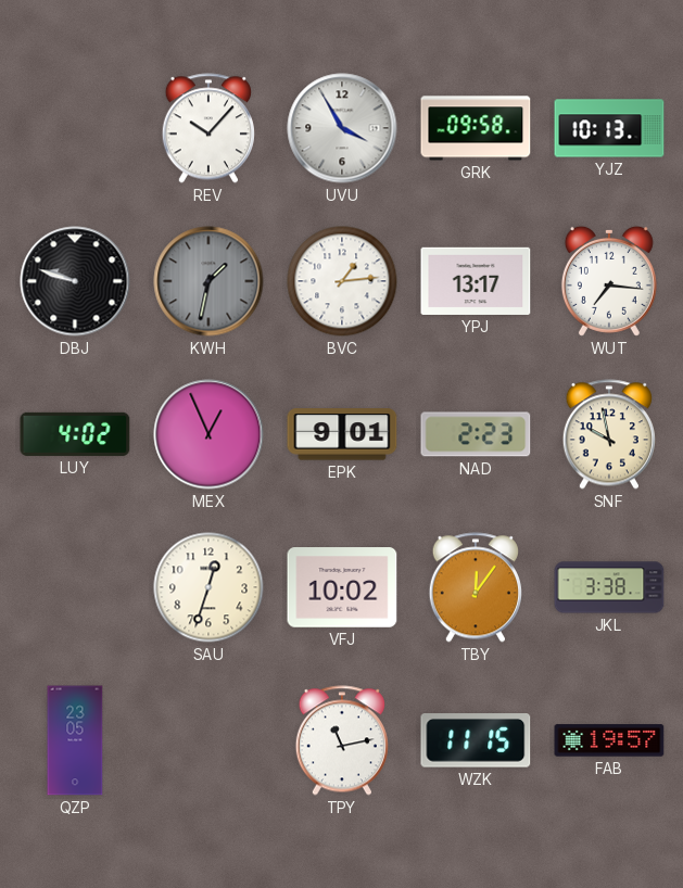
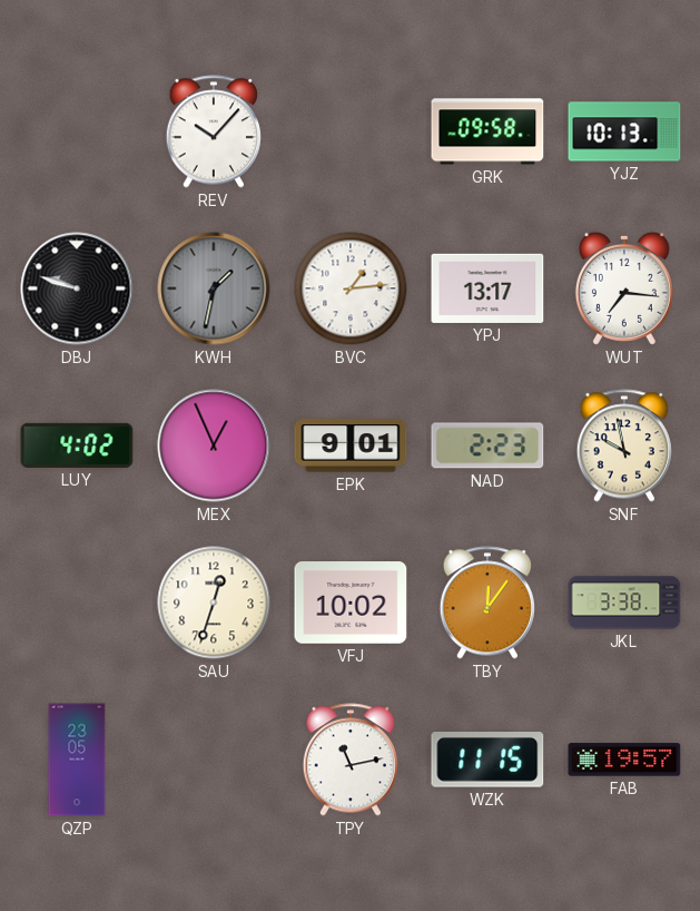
UVU: 3:55 -> none
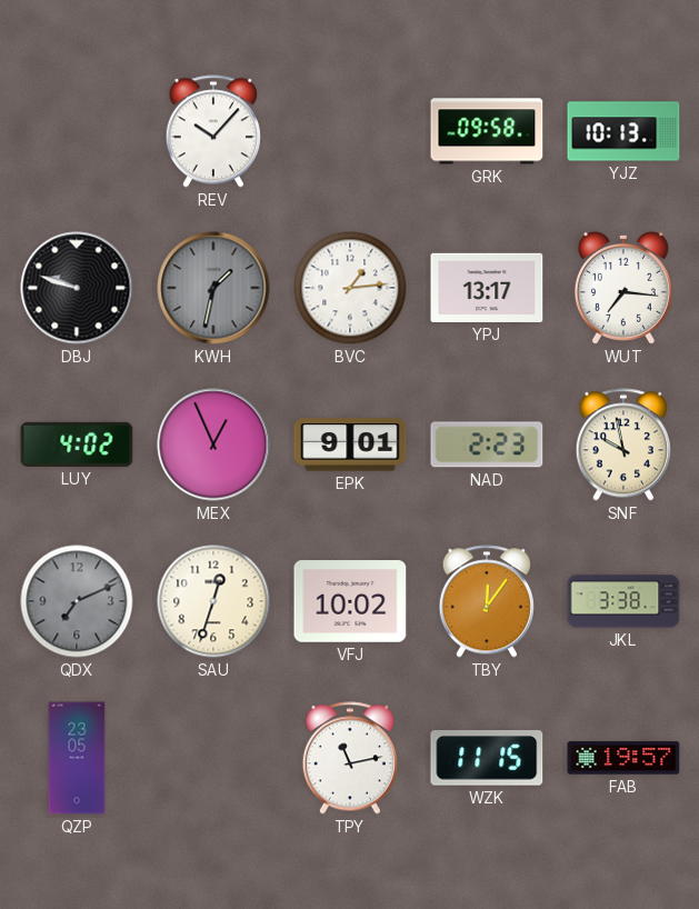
QDX: none -> 7:11
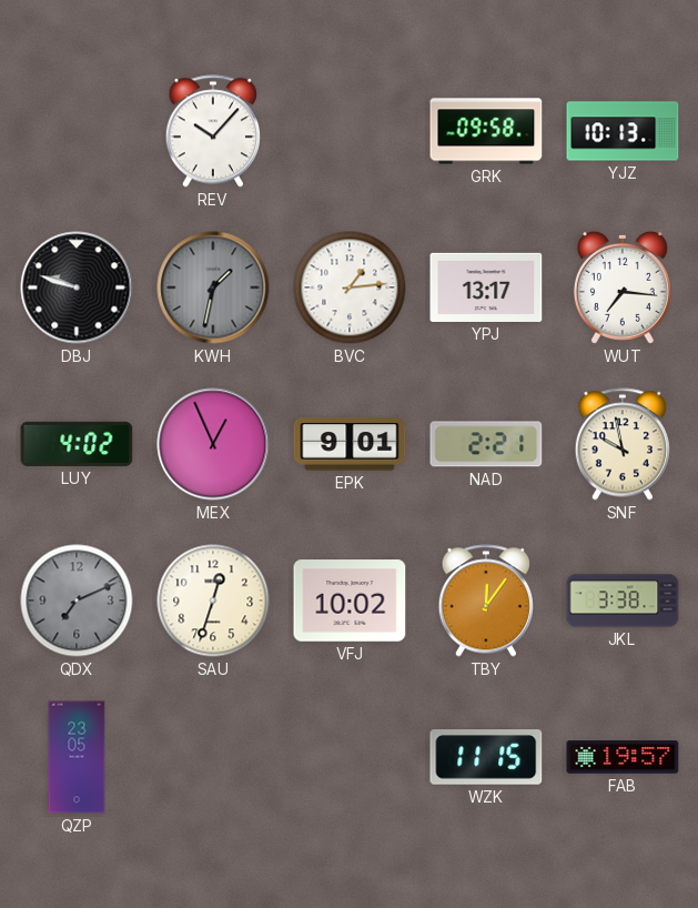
NAD: 2:23 -> 2:21
TPY: 11:13 -> none
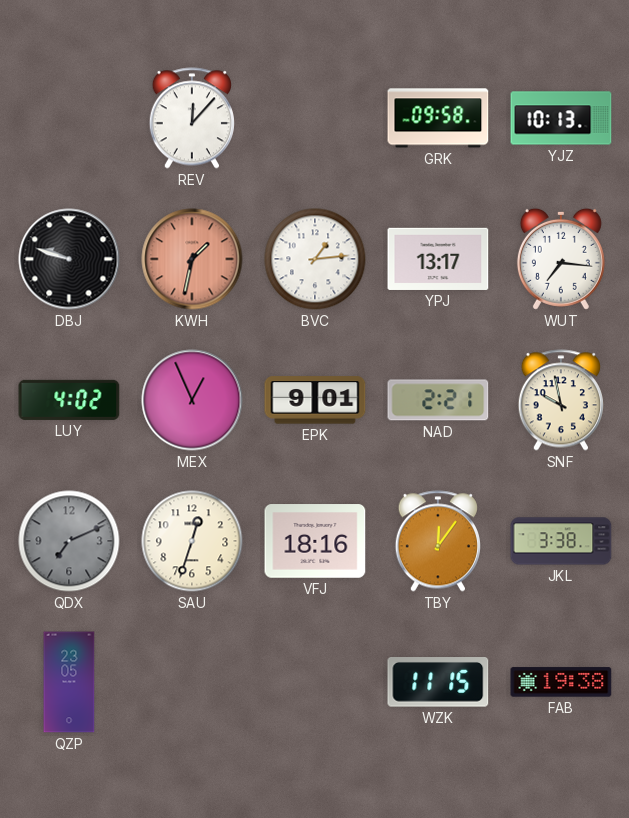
REV: 10:07 -> 12:07
KWH dial: grey -> salmon
VFJ: 10:02 -> 18:16
FAB: 19:57 -> 19:38
